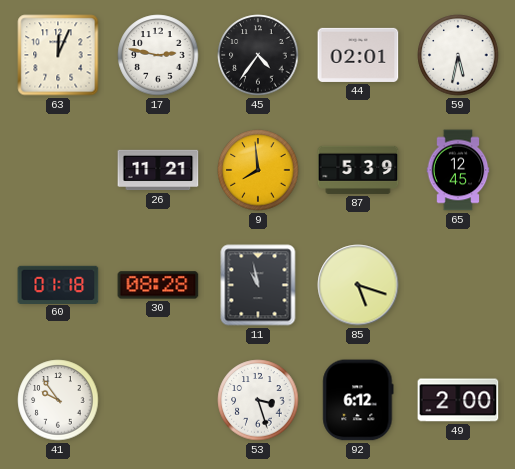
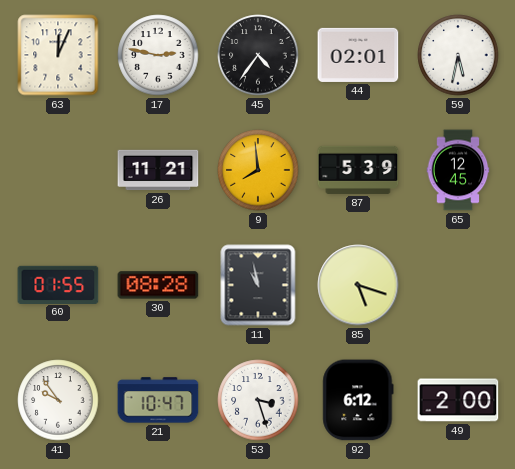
60: 01:18 -> 01:55
21: none -> 10:47
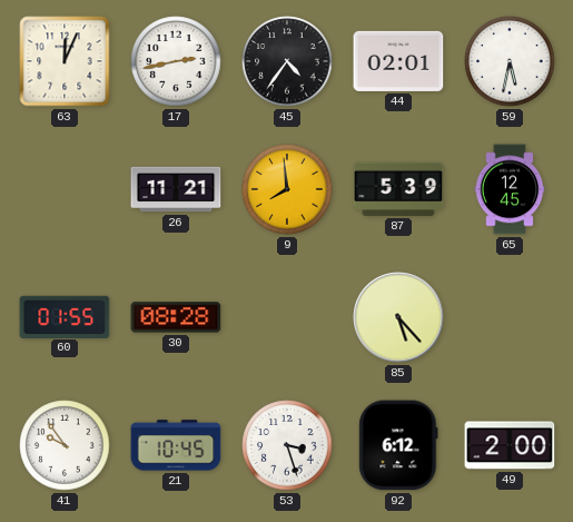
17: 2:47 -> 2:43
11: 10:58 -> none
85: 5:18 -> 5:23
21: 10:47 -> 10:45
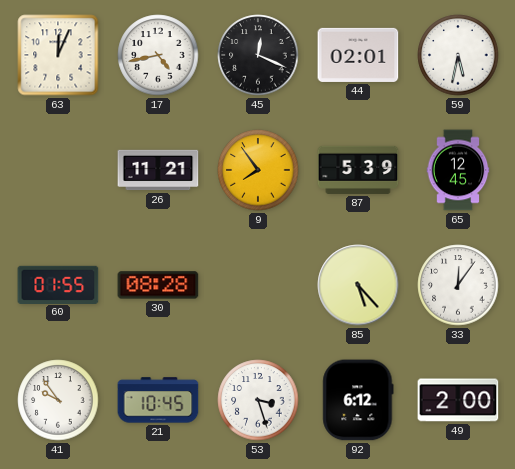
17: 2:43 -> 4:43
45: 4:36 -> 12:19
9: 7:59 -> 7:54
33: none -> 12:06
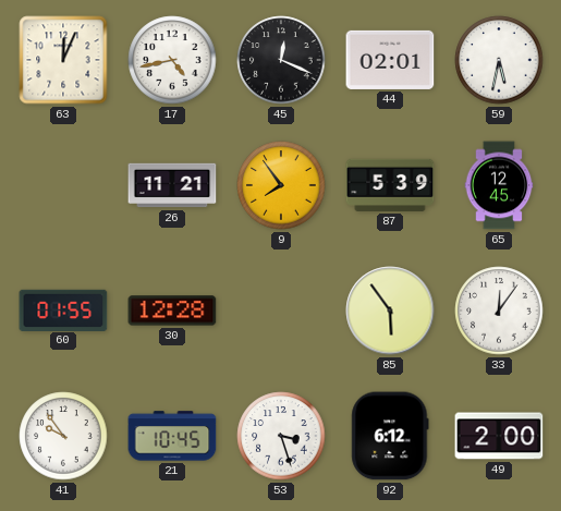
30: 08:28 -> 12:28
85: 5:23 -> 5:54
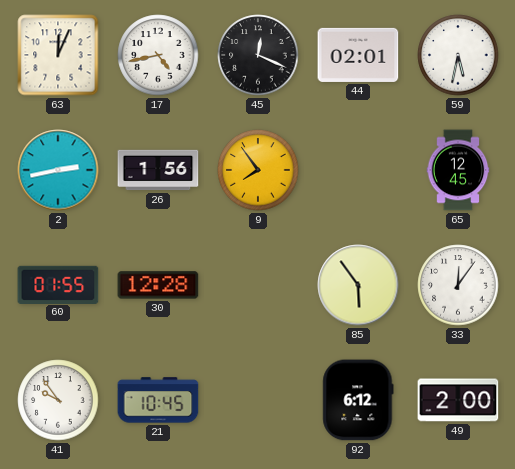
2: none -> 2:43
26: 11:21 -> 1:56
87: 5:39 -> none
53: 3:27 -> none
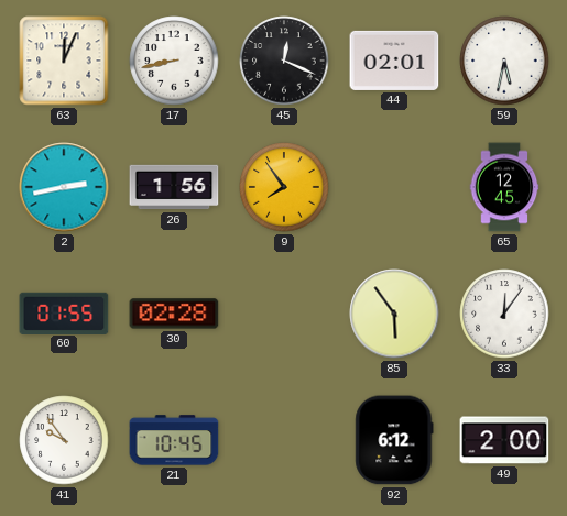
17: 4:43 -> 8:43
30: 12:28 -> 02:28
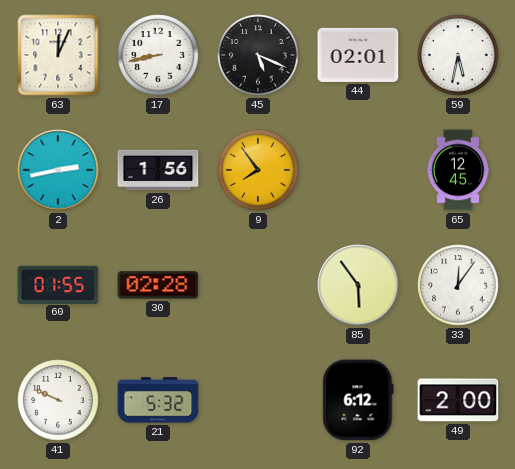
45: 12:19 -> 5:19
41: 9:54 -> 9:49
21: 10:45 -> 5:32
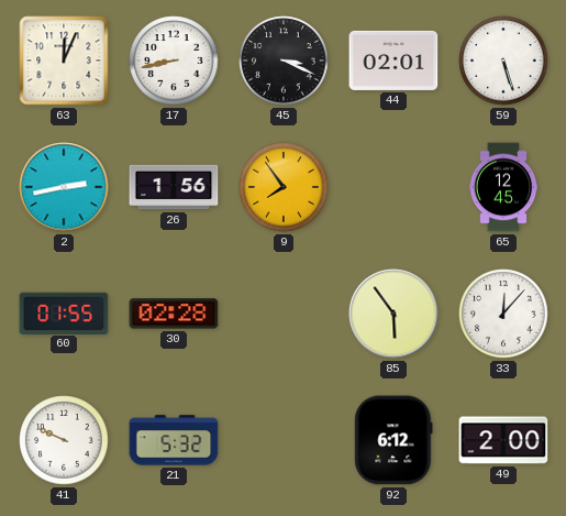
45: 5:19 -> 3:19
59: 5:32 -> 5:27
33: 12:06 -> 12:07
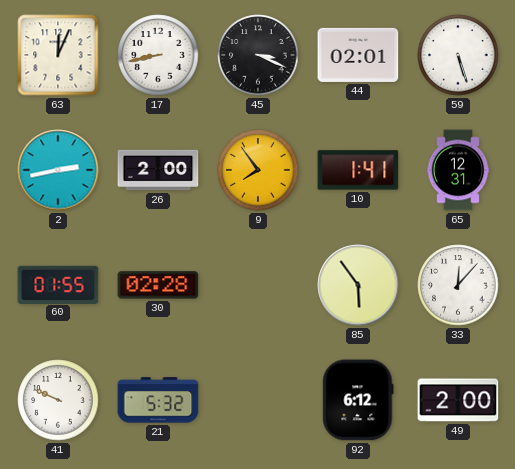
26: 1:56 -> 2:00
10: none -> 1:41
65: 12:45 -> 12:31
